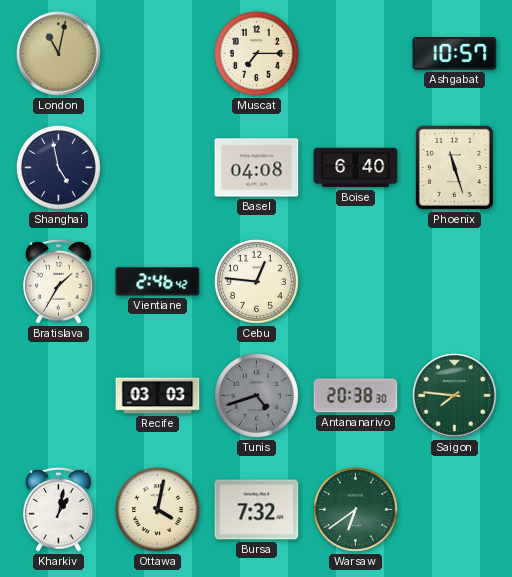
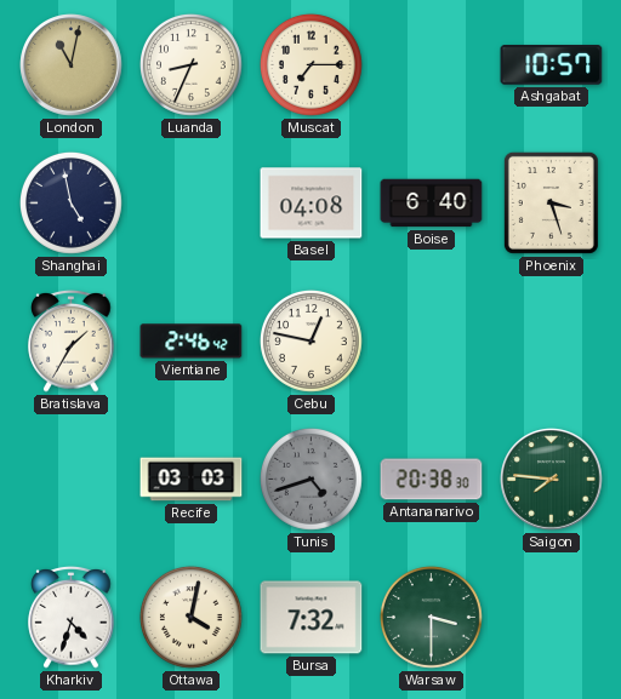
Luanda: none -> 8:34
Phoenix: 11:27 -> 3:27
Cebu: 12:46 -> 12:47
Kharkiv: 1:02 -> 4:33
Warsaw: 6:39 -> 3:30
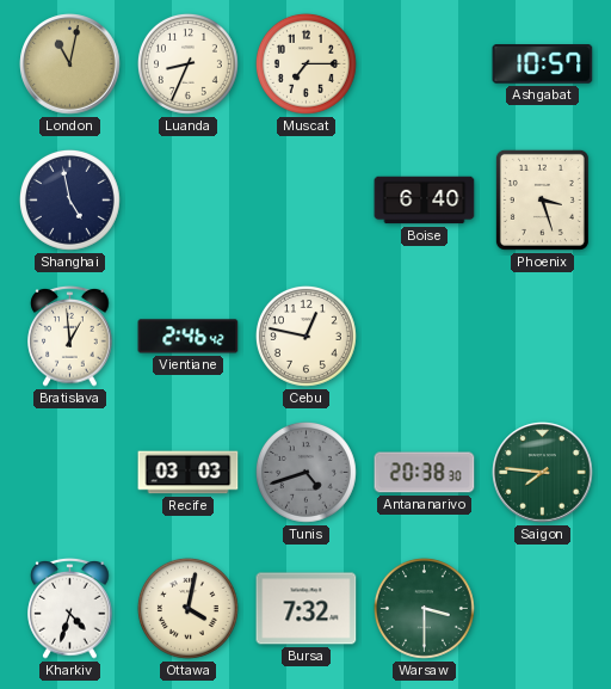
Basel: 04:08 -> none
Bratislava: 1:35 -> 12:59
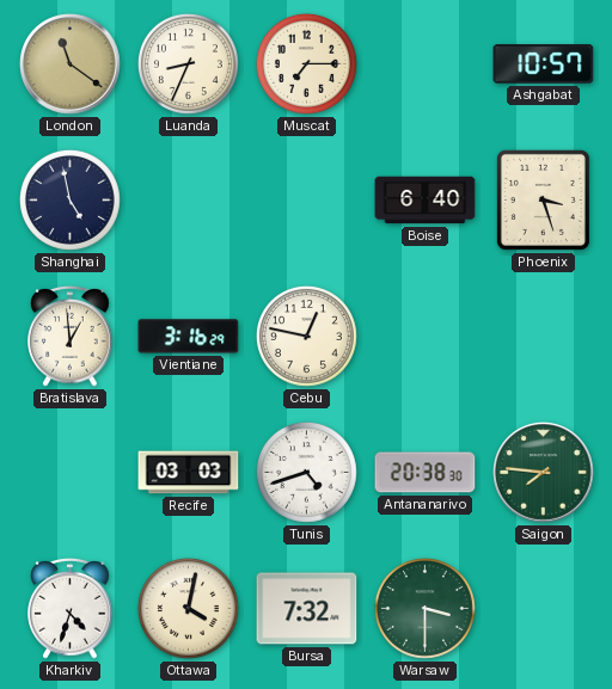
London: 11:02 -> 11:21
Vientiane: 2:46 -> 3:16
Tunis dial: grey -> white
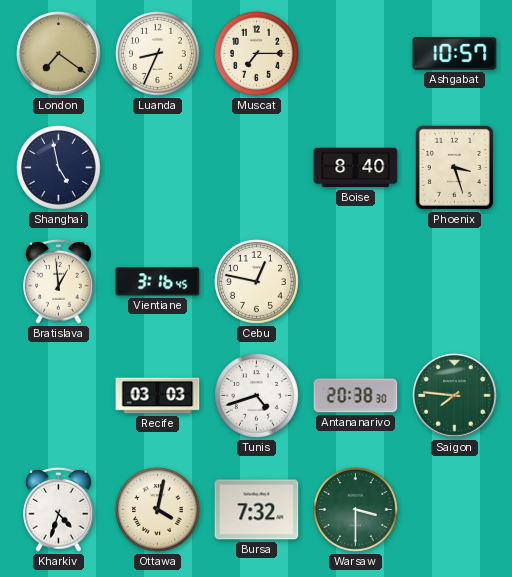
London: 11:21 -> 7:21
Boise: 6:40 -> 8:40
Vientiane: 3:16:29 -> 3:16:45
